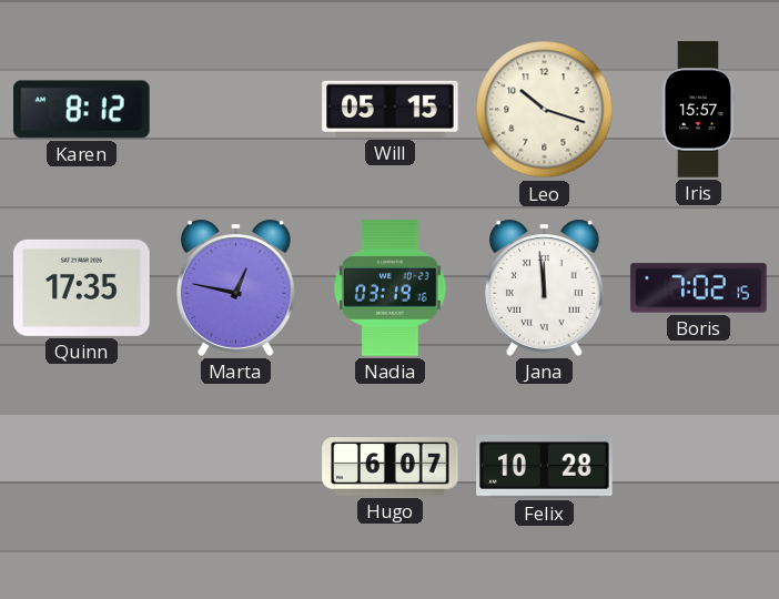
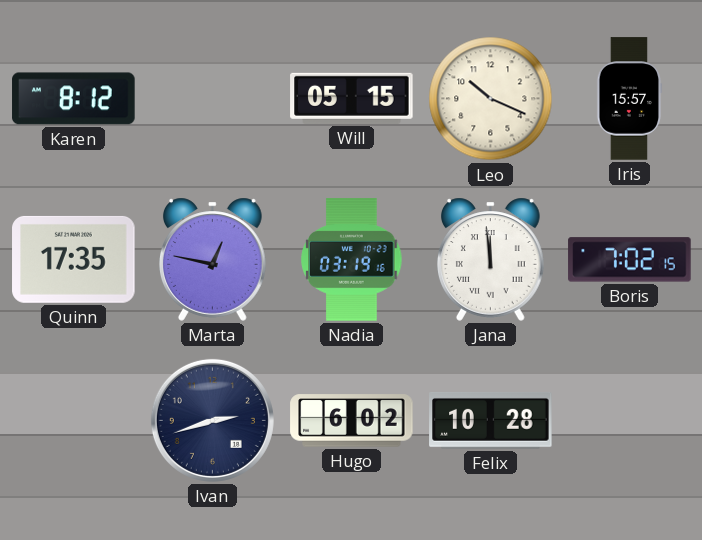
Leo: 10:18 -> 10:19
Ivan: none -> 2:42
Hugo: 6:07 -> 6:02
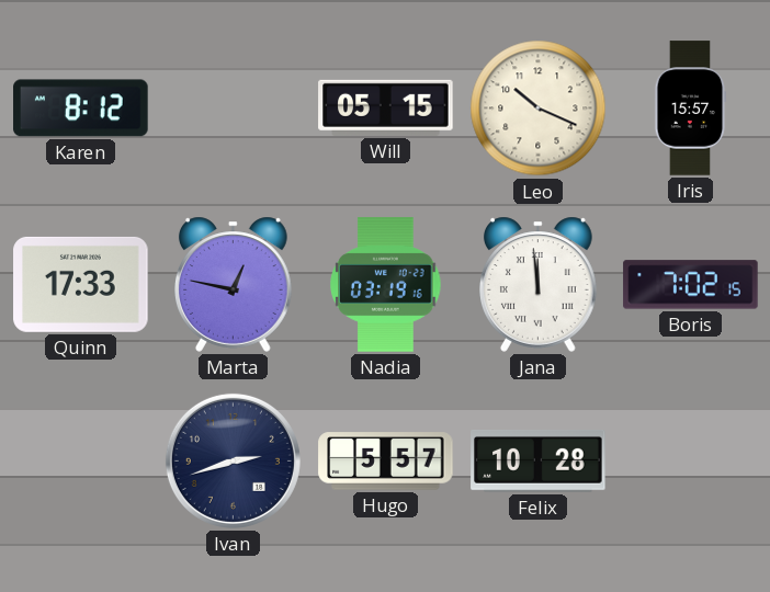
Quinn: 17:35 -> 17:33
Hugo: 6:02 -> 5:57
